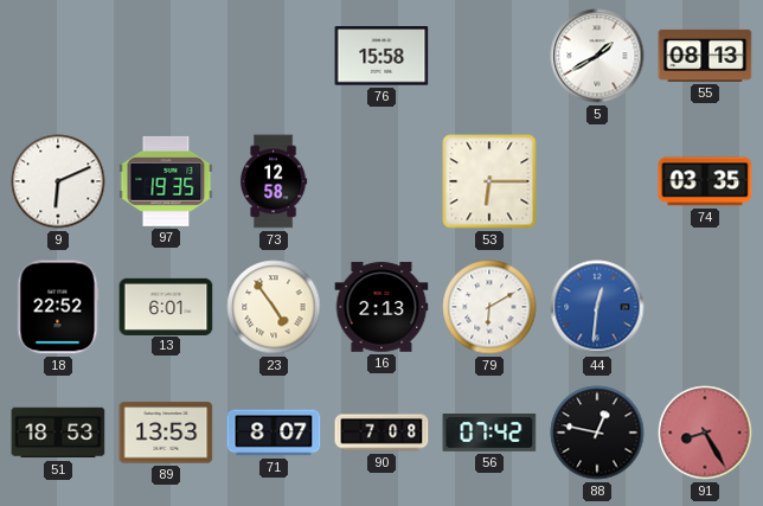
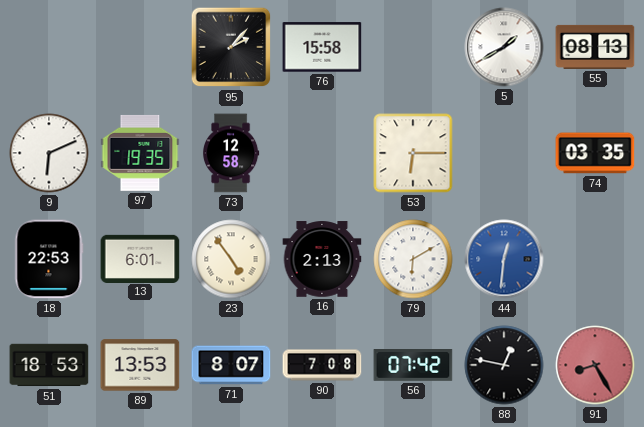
95: none -> 2:07
18: 22:52 -> 22:53
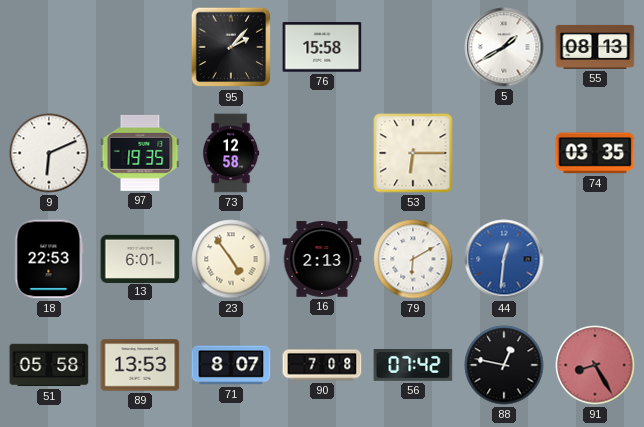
51: 18:53 -> 05:58
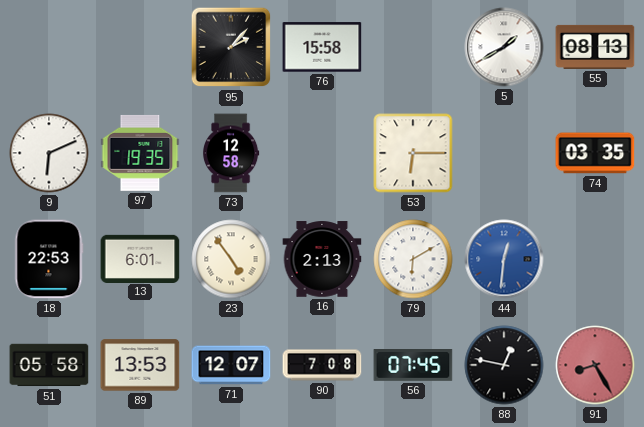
71: 8:07 -> 12:07
56: 07:42 -> 07:45
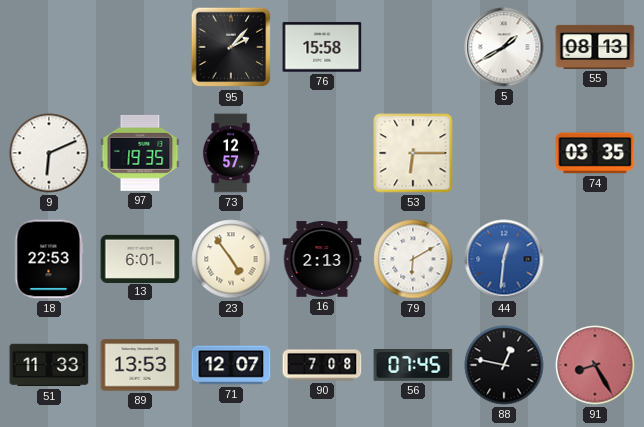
73: 12:58 -> 12:57
51: 05:58 -> 11:33
